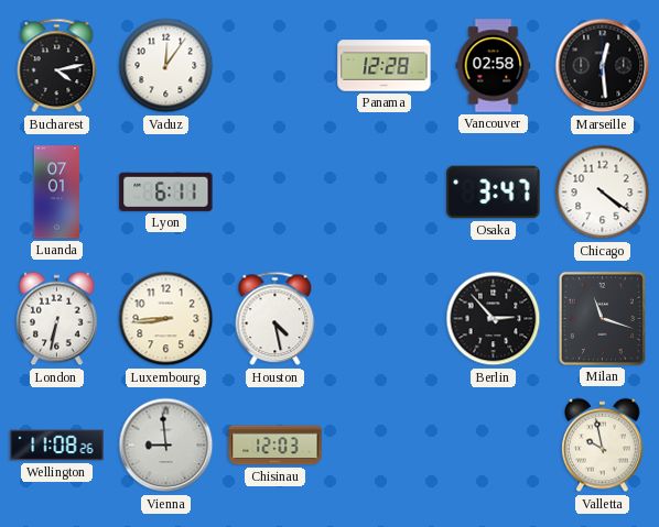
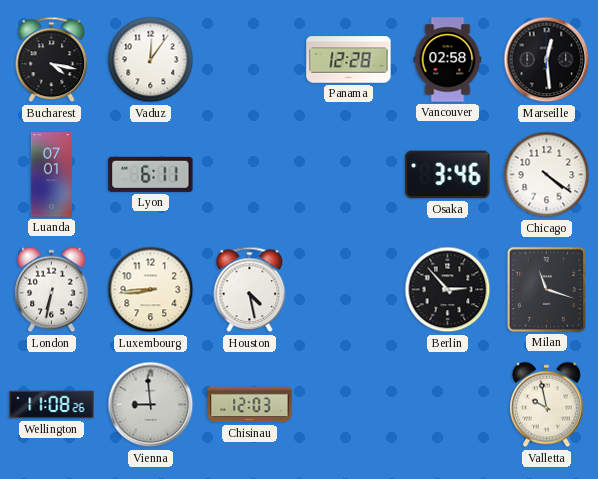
Bucharest: 4:13 -> 4:17
Osaka: 3:47 -> 3:46
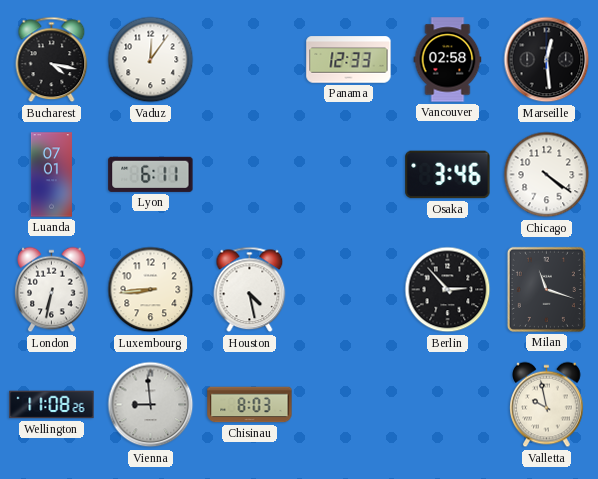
Panama: 12:28 -> 12:33
Chisinau: 12:03 -> 8:03
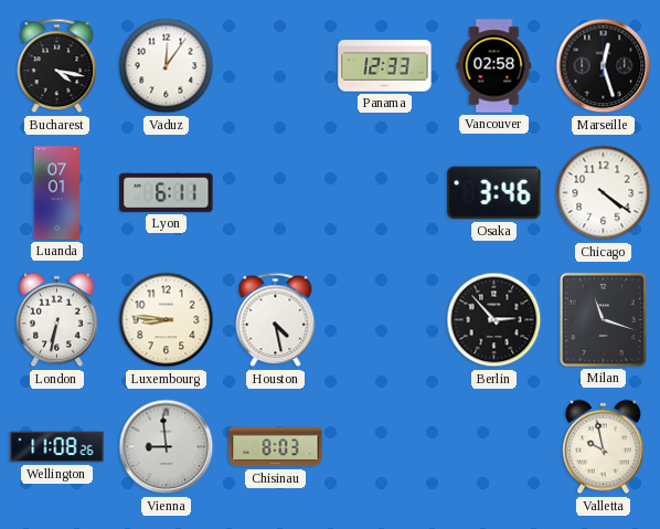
Marseille: 12:29 -> 12:27
Luxembourg: 8:44 -> 8:46
